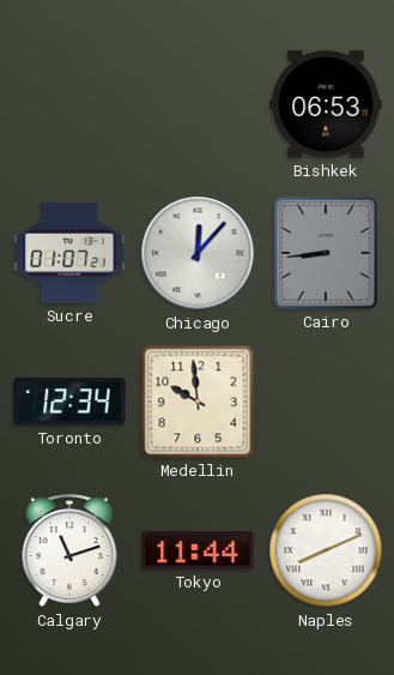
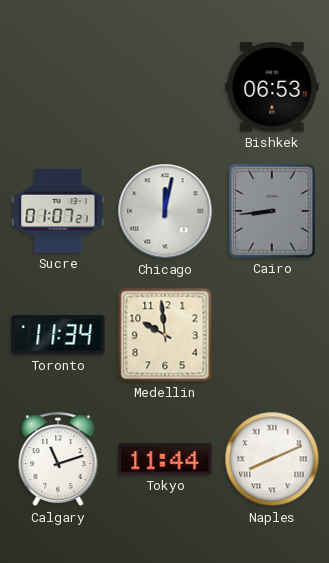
Chicago: 12:07 -> 12:02
Toronto: 12:34 -> 11:34
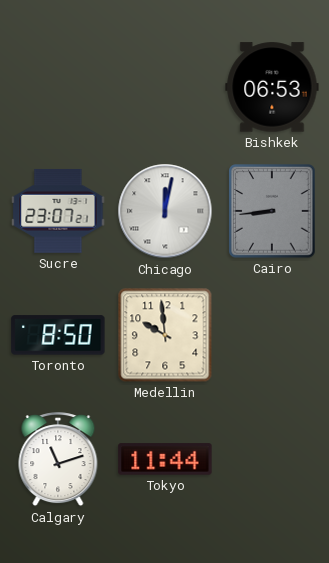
Sucre: 01:07 -> 23:07
Toronto: 11:34 -> 8:50
Naples: 8:11 -> none
